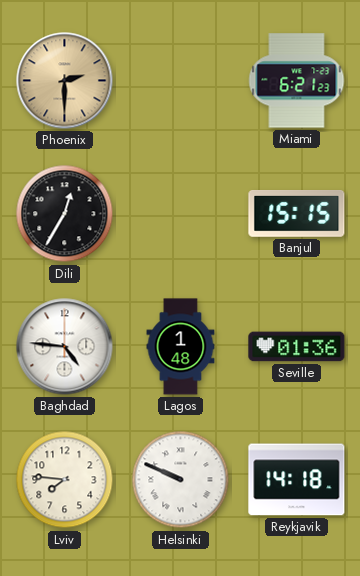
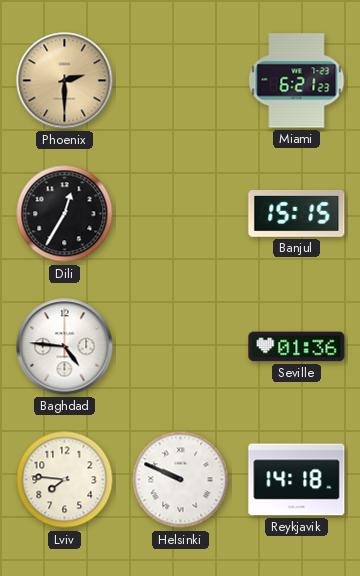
Lagos: 1:48 -> none
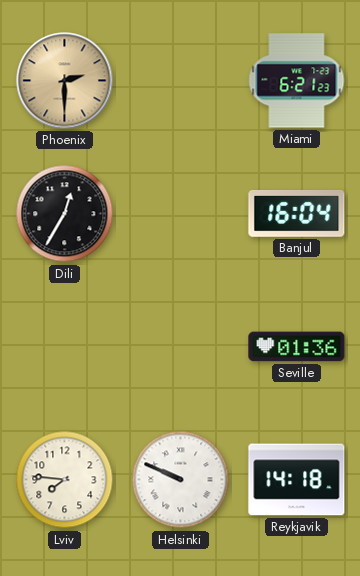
Banjul: 15:15 -> 16:04
Baghdad: 4:46 -> none
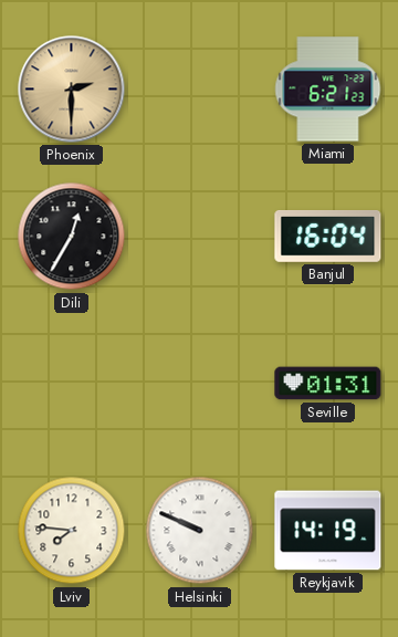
Seville: 01:36 -> 01:31
Reykjavik: 14:18 -> 14:19
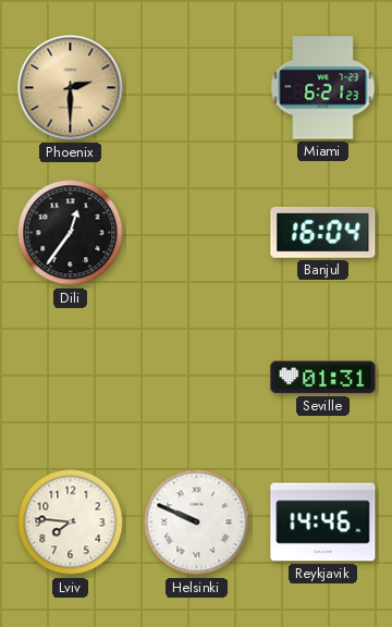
Dili: 12:35 -> 12:36
Reykjavik: 14:19 -> 14:46
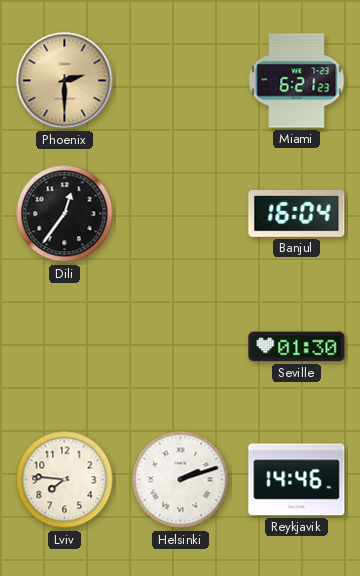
Seville: 01:31 -> 01:30
Helsinki: 9:49 -> 2:12
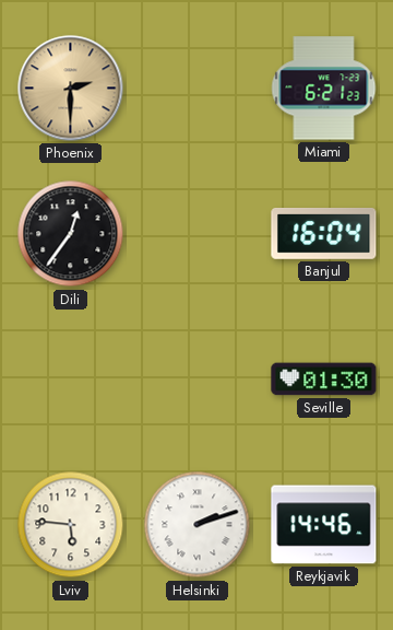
Lviv: 7:46 -> 5:46
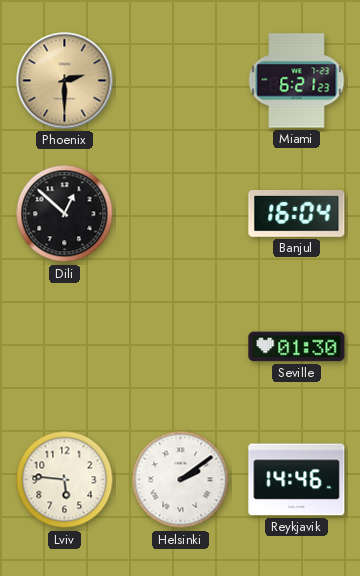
Dili: 12:36 -> 12:52
Helsinki: 2:12 -> 2:09
